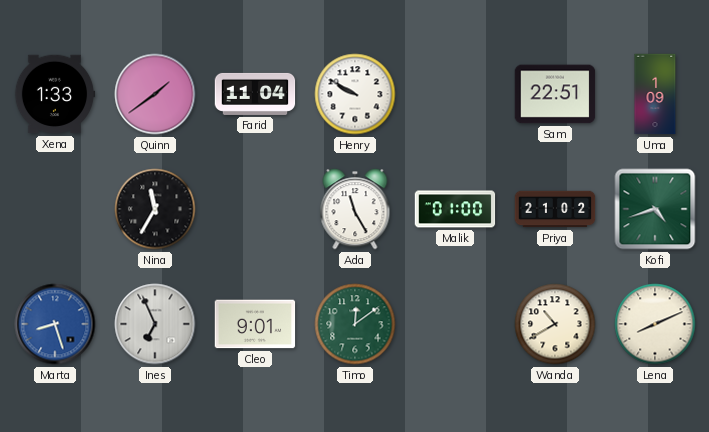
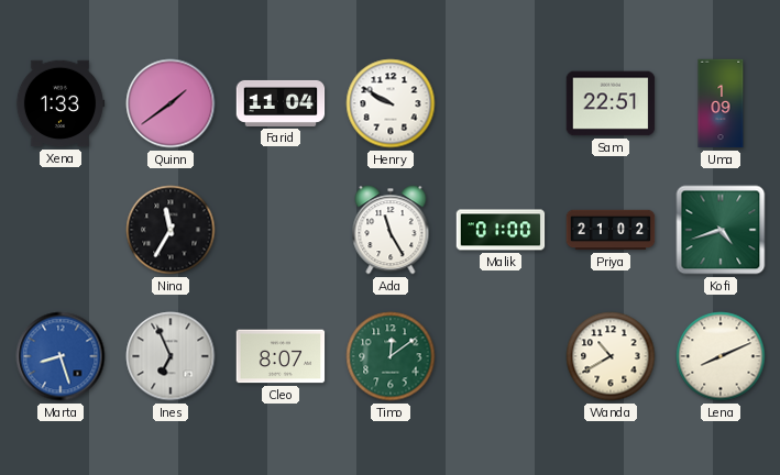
Cleo: 9:01 -> 8:07
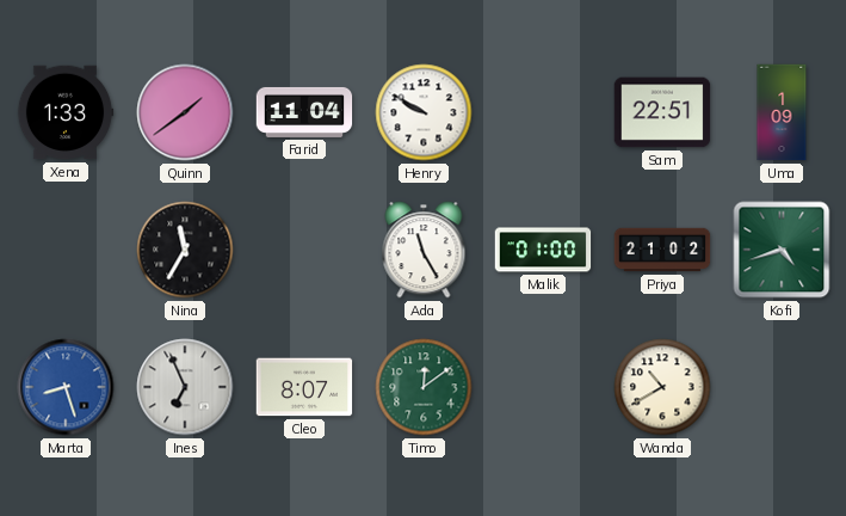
Lena: 8:11 -> none
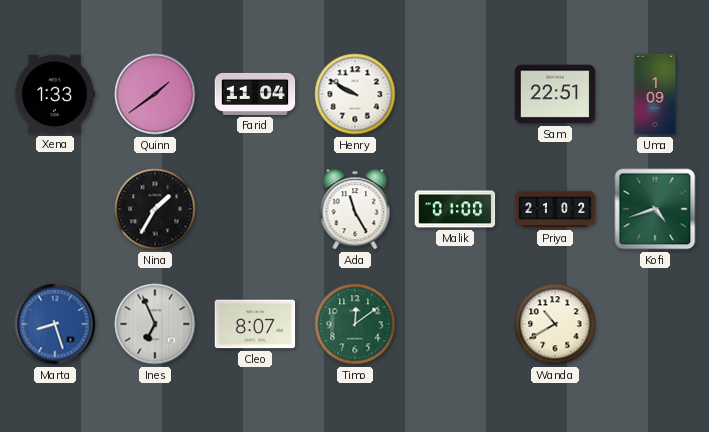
Nina: 11:35 -> 1:35
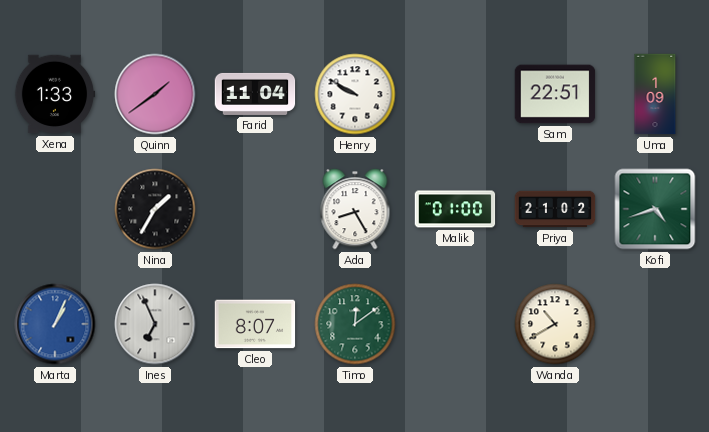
Ada: 11:25 -> 8:25
Marta: 8:27 -> 1:04
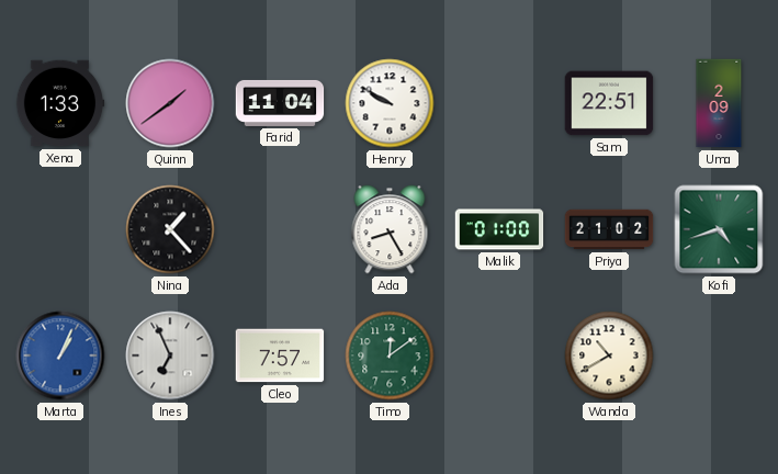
Uma: 1:09 -> 2:09
Nina: 1:35 -> 1:23
Cleo: 8:07 -> 7:57
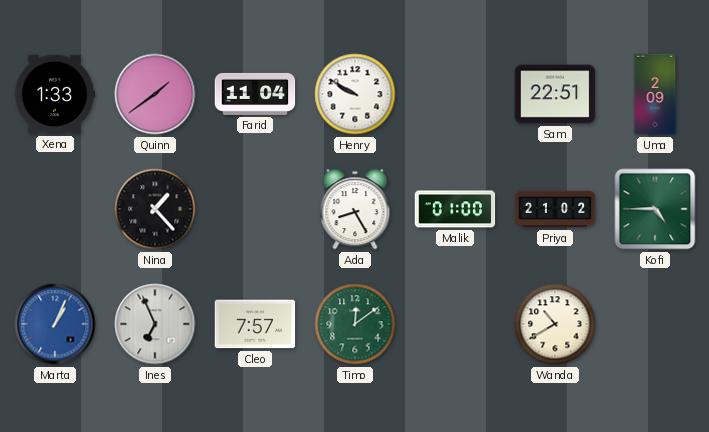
Kofi: 4:42 -> 4:45
